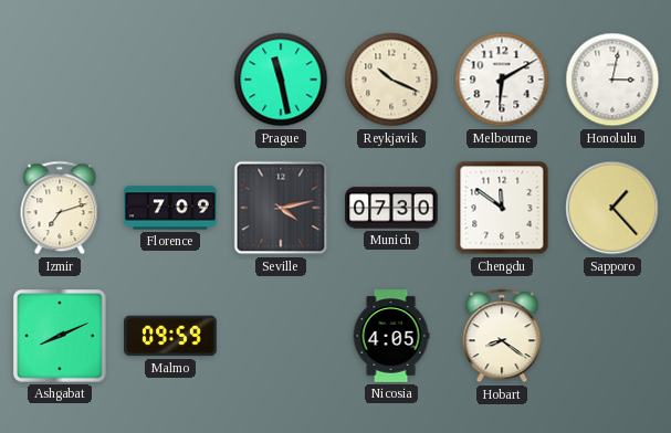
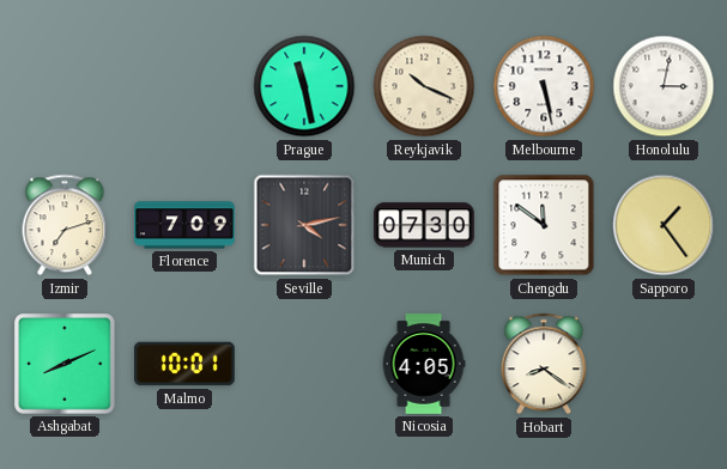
Melbourne: 6:10 -> 5:28
Sapporo: 1:23 -> 1:24
Malmo: 09:59 -> 10:01
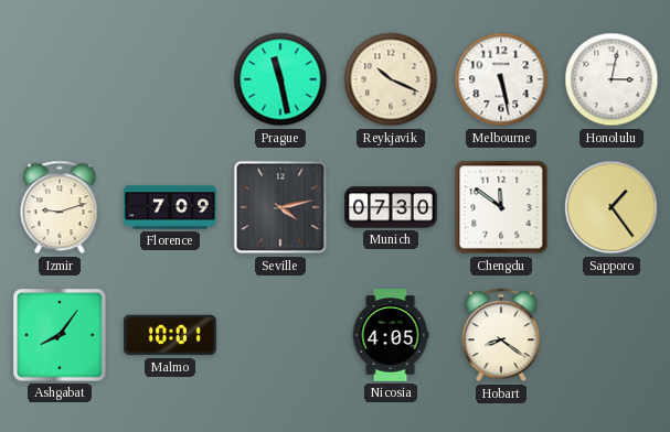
Izmir: 7:12 -> 9:12
Ashgabat: 8:11 -> 8:06
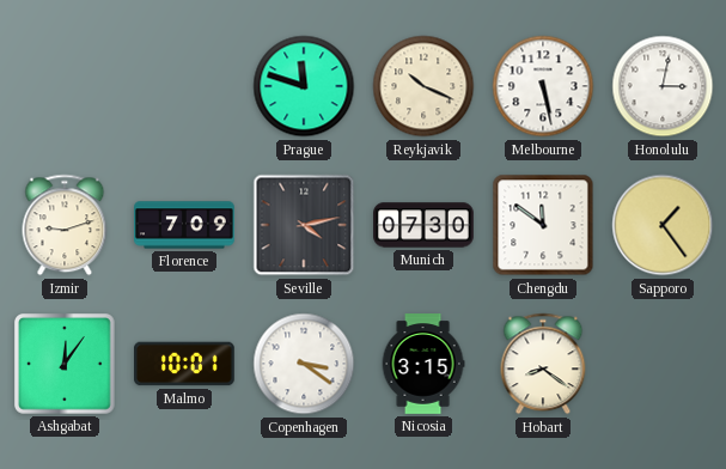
Prague: 11:28 -> 11:48
Ashgabat: 8:06 -> 12:06
Copenhagen: none -> 3:21
Nicosia: 4:05 -> 3:15
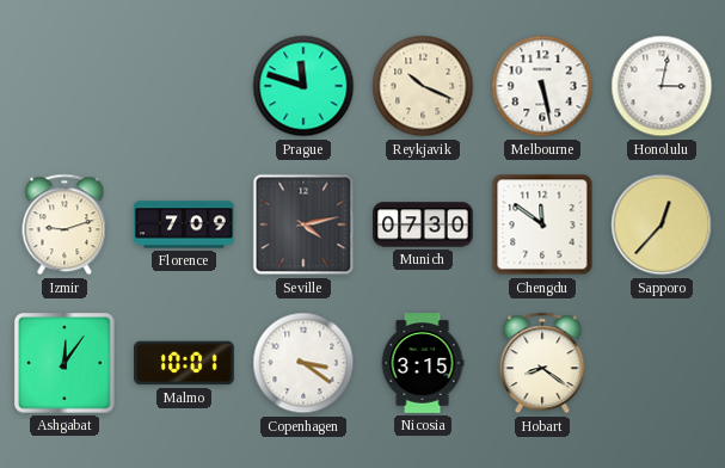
Sapporo: 1:24 -> 12:37
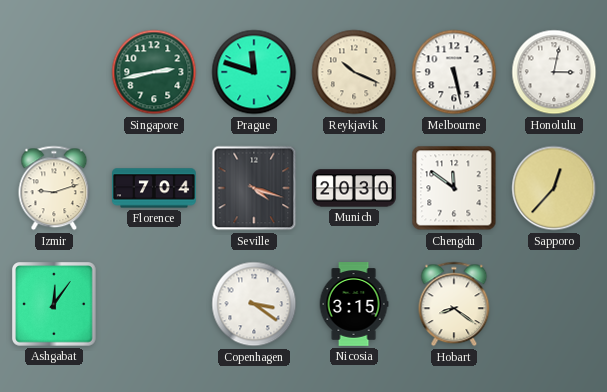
Singapore: none -> 2:43
Florence: 7:09 -> 7:04
Seville: 4:13 -> 4:18
Munich: 07:30 -> 20:30
Malmo: 10:01 -> none
